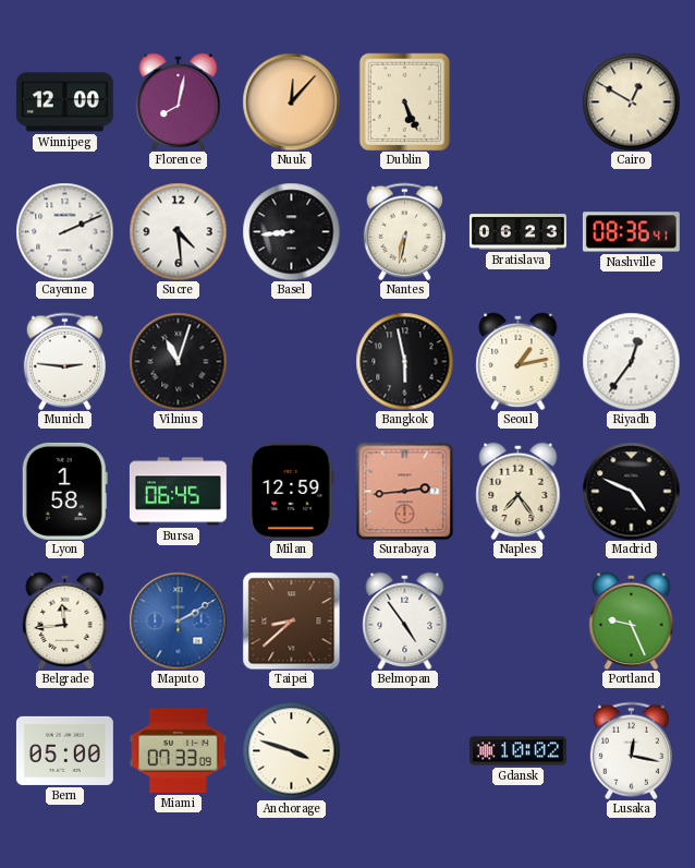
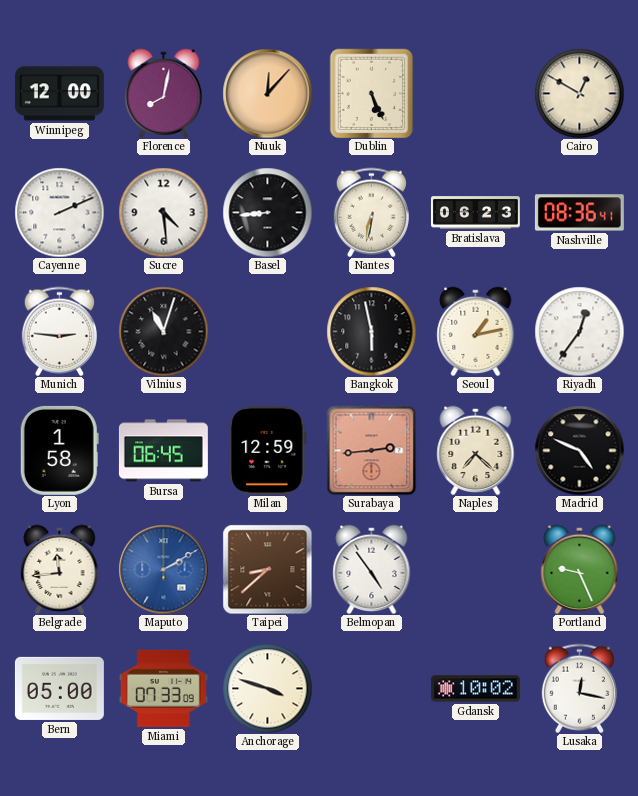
Naples: 7:24 -> 7:22
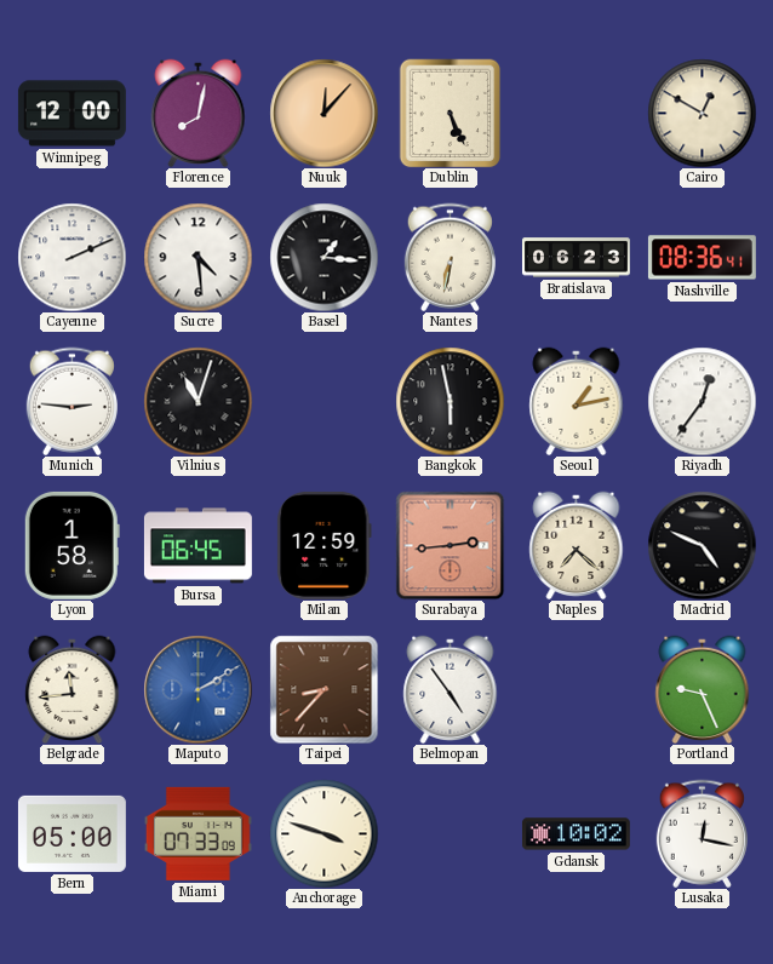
Basel: 8:44 -> 1:16
Taipei: 8:38 -> 8:37
